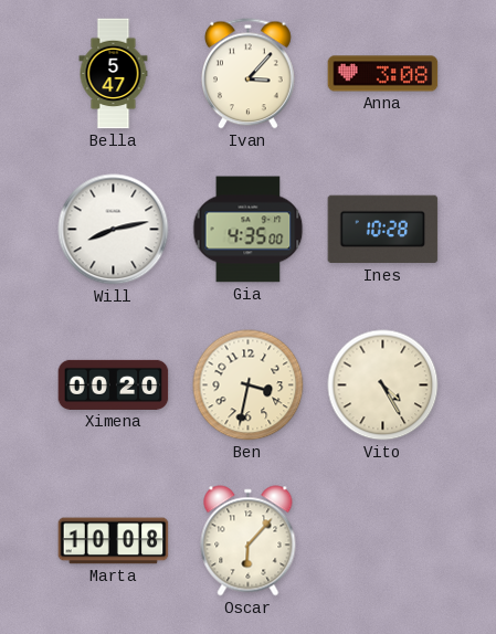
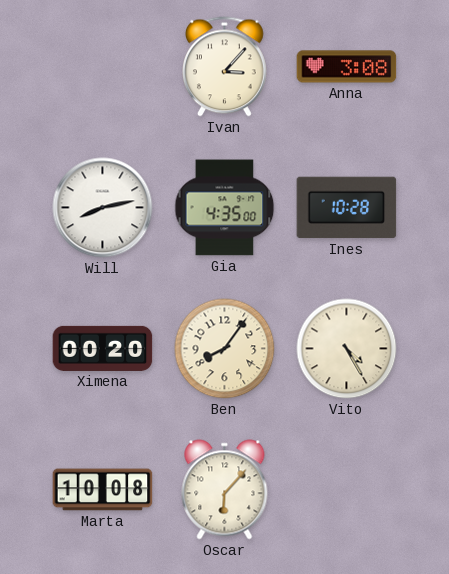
Bella: 5:47 -> none
Ben: 3:32 -> 8:06
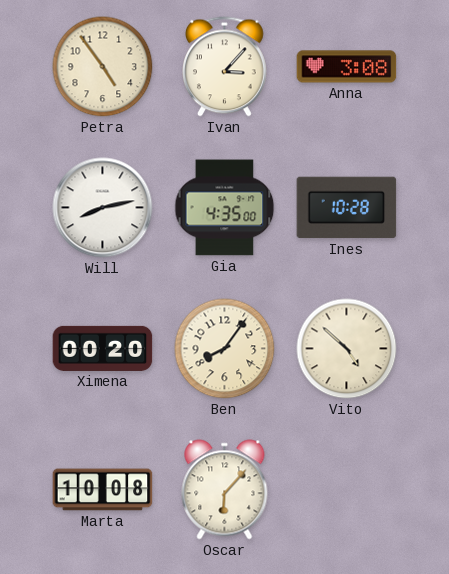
Petra: none -> 4:54
Vito: 4:25 -> 4:52
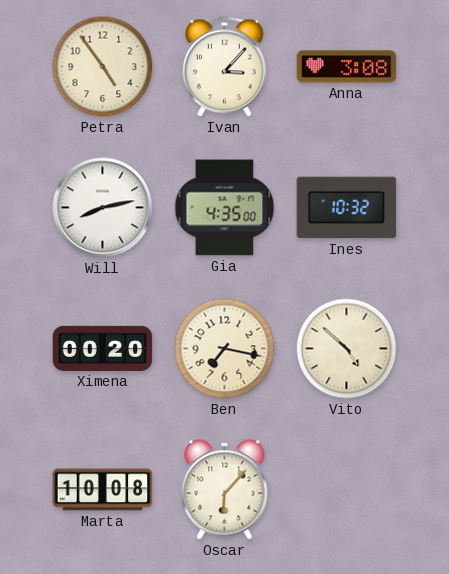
Ines: 10:28 -> 10:32
Ben: 8:06 -> 7:17
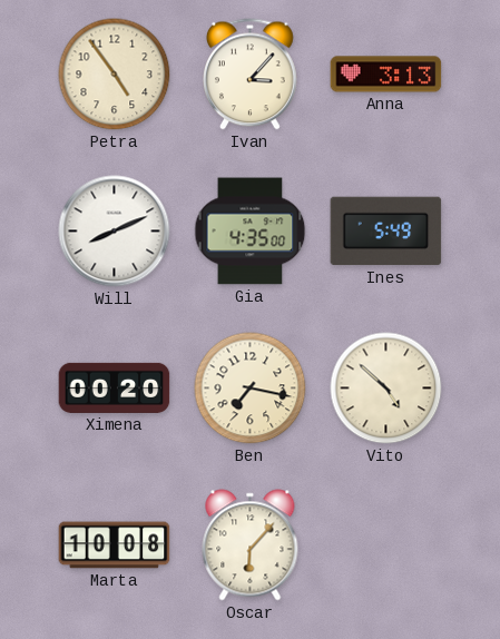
Anna: 3:08 -> 3:13
Will: 8:13 -> 8:11
Ines: 10:32 -> 5:49
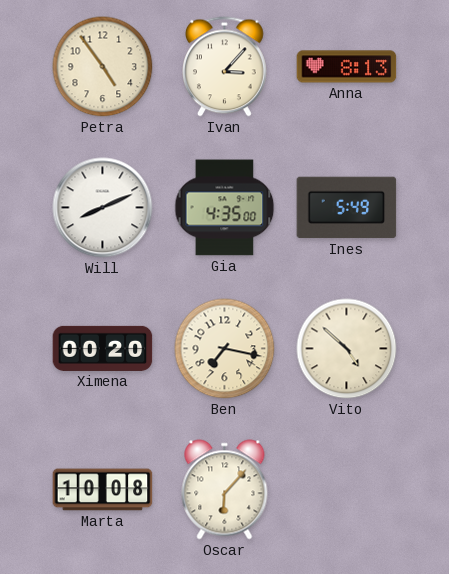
Anna: 3:13 -> 8:13
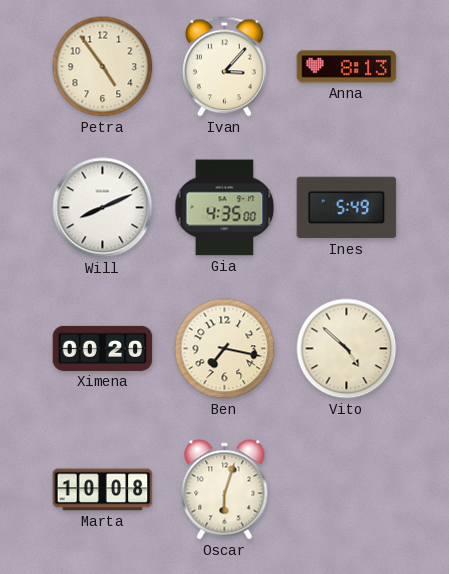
Oscar: 6:07 -> 6:03
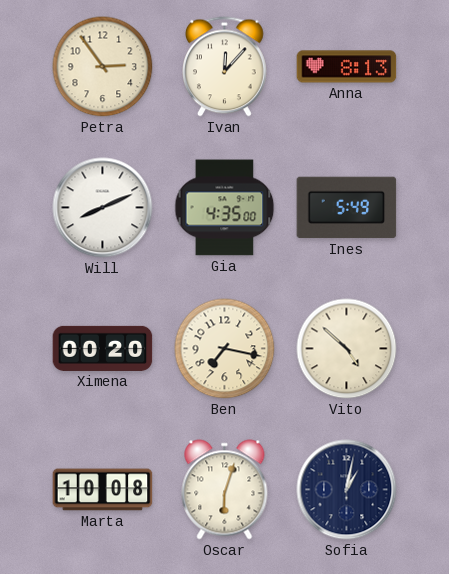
Petra: 4:54 -> 2:54
Ivan: 3:07 -> 12:07
Sofia: none -> 1:02
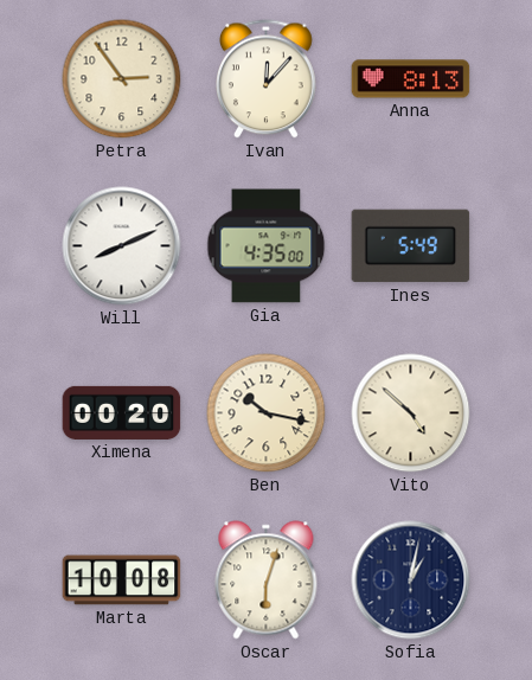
Ben: 7:17 -> 10:17
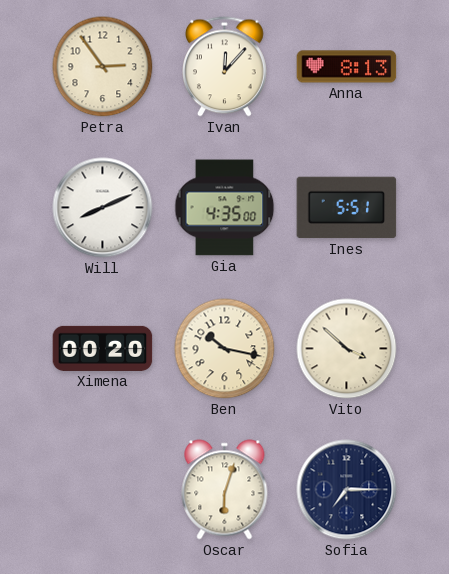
Ines: 5:49 -> 5:51
Vito: 4:52 -> 3:52
Marta: 10:08 -> none
Sofia: 1:02 -> 7:15
